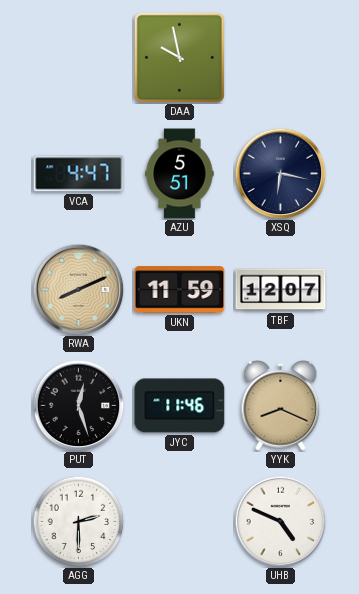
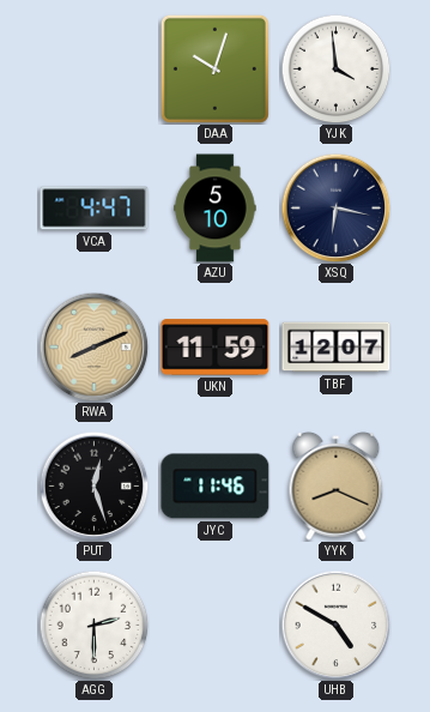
DAA: 9:58 -> 10:03
YJK: none -> 3:59
AZU: 5:51 -> 5:10
UHB: 4:49 -> 4:50
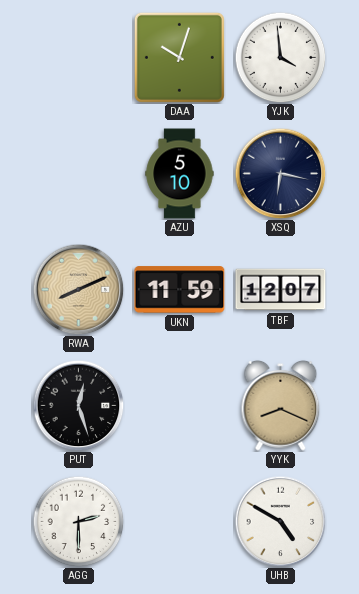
VCA: 4:47 -> none
JYC: 11:46 -> none
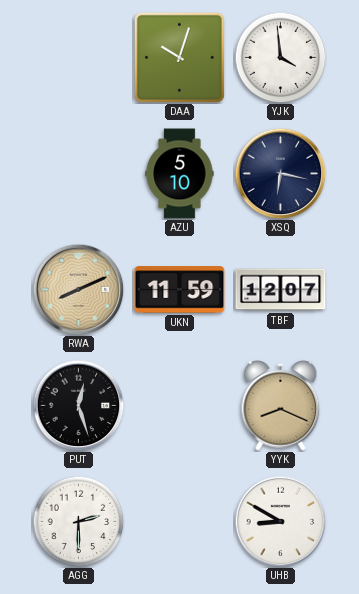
UHB: 4:50 -> 8:50
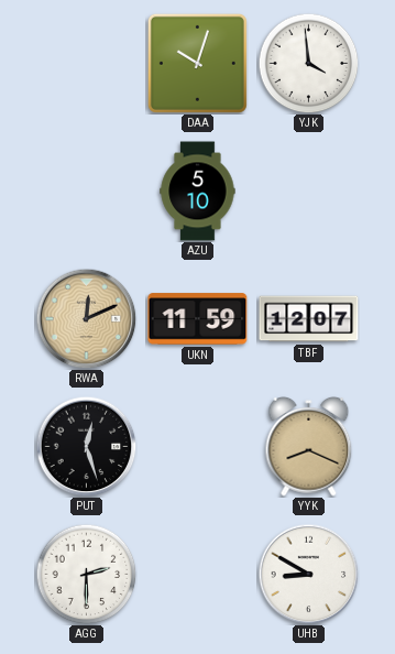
XSQ: 6:17 -> none
RWA: 8:11 -> 12:11
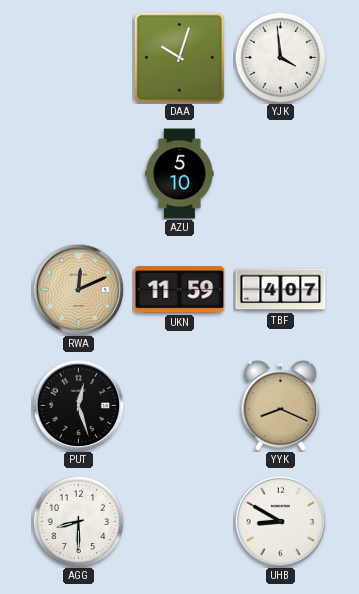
TBF: 12:07 -> 4:07
AGG: 2:30 -> 8:30
